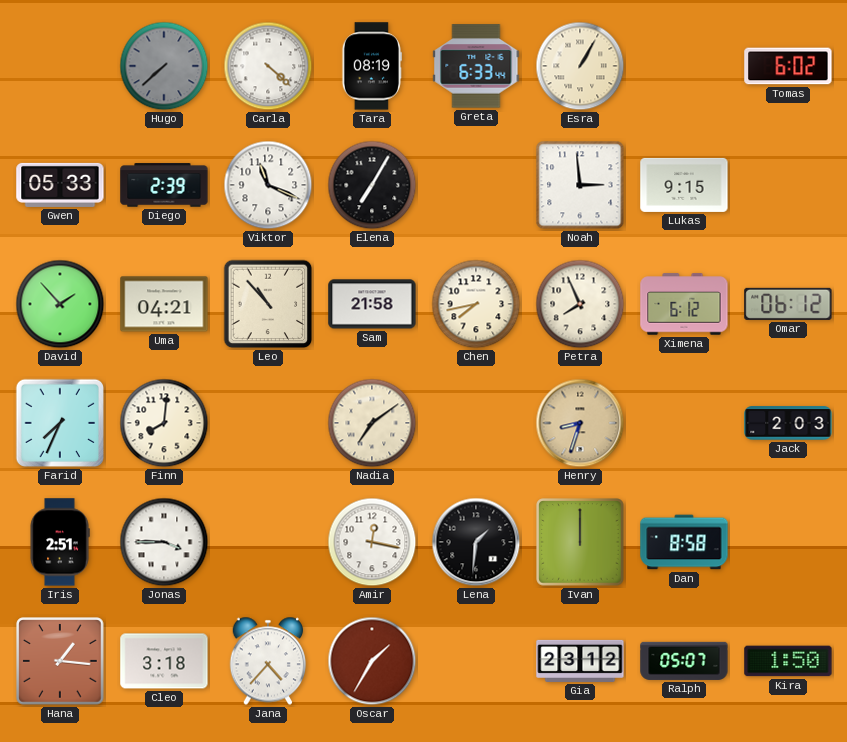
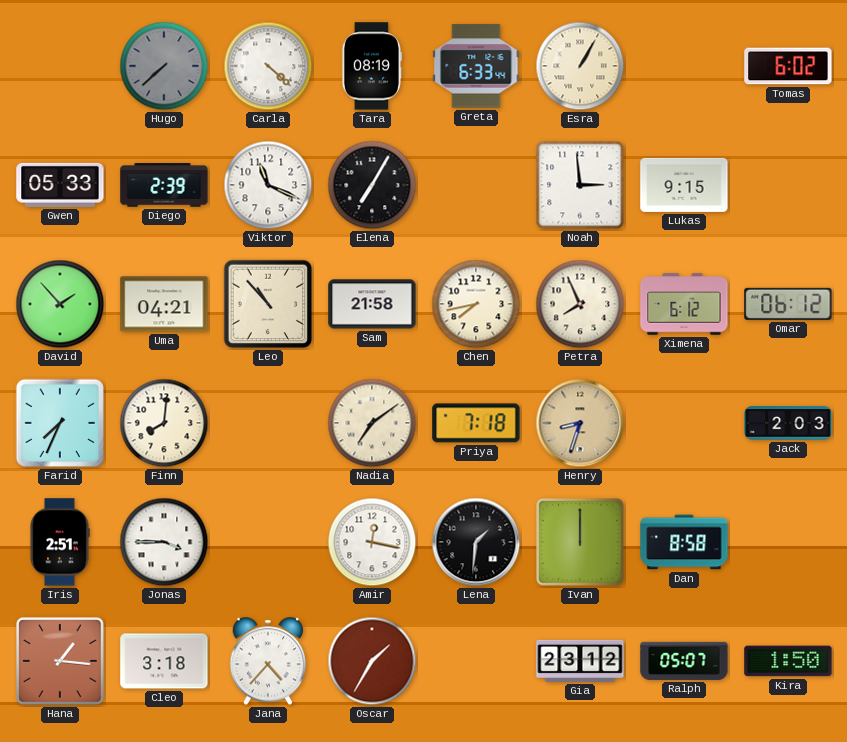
Priya: none -> 7:18
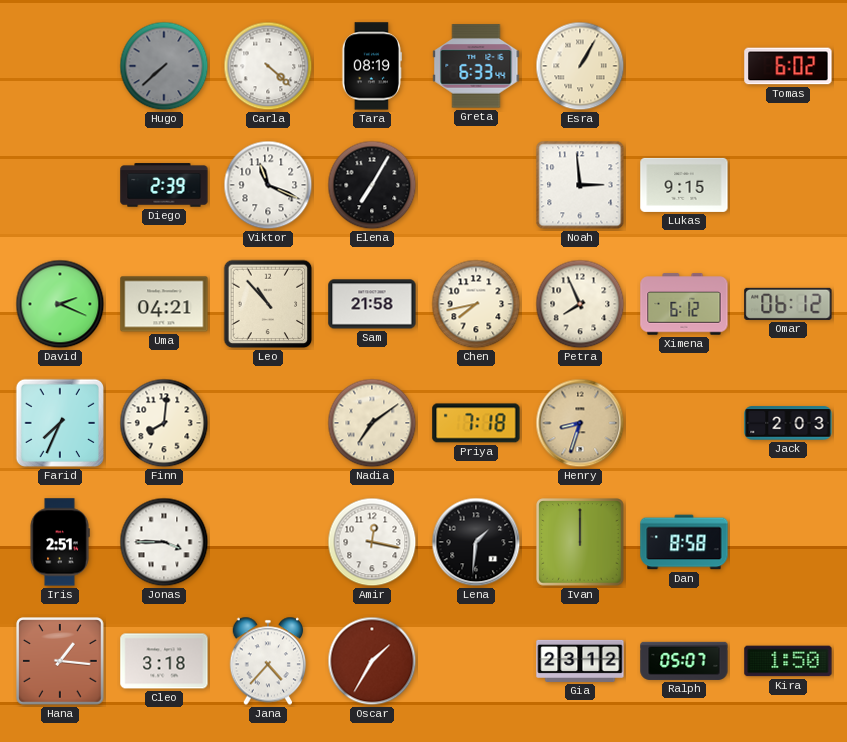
Gwen: 05:33 -> none
David: 1:53 -> 2:19
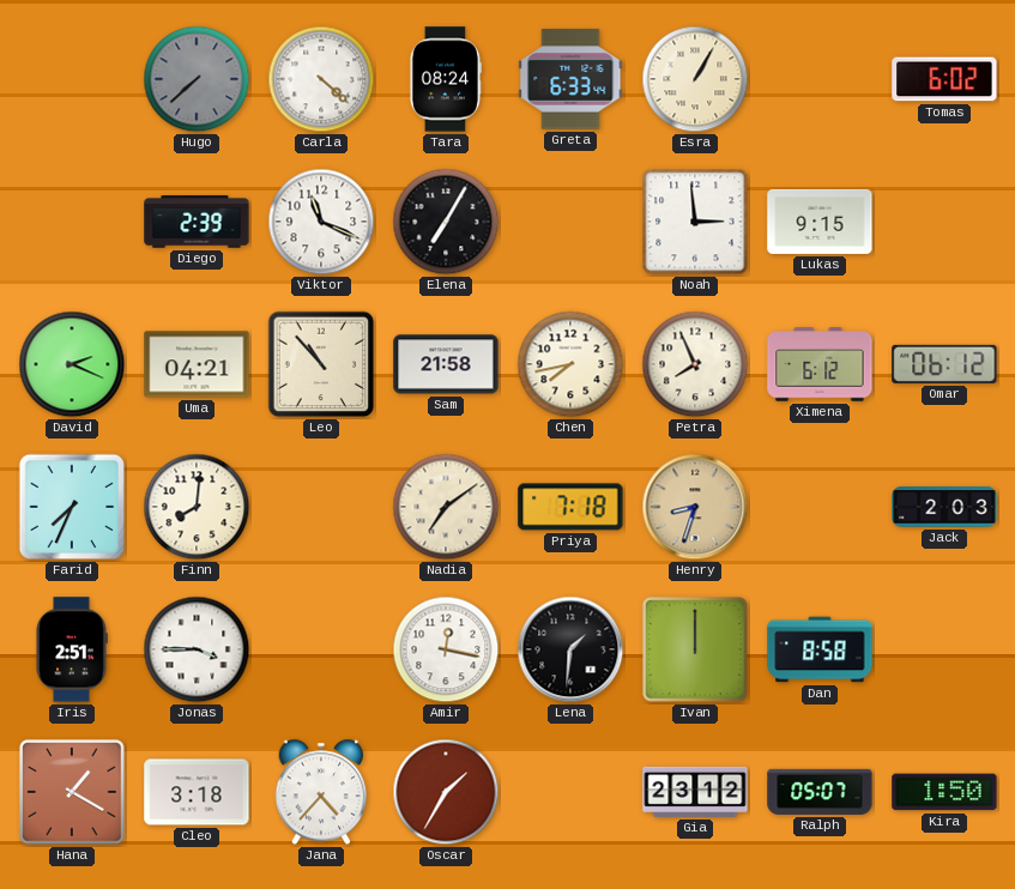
Tara: 08:19 -> 08:24
Hana: 1:16 -> 1:20
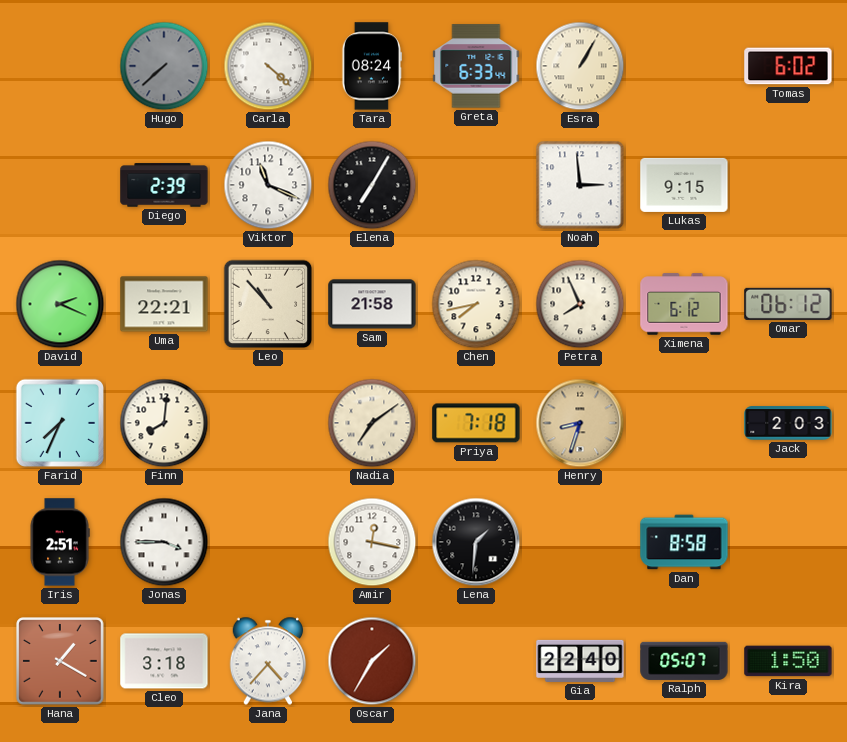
Uma: 04:21 -> 22:21
Ivan: 12:00 -> none
Gia: 23:12 -> 22:40
